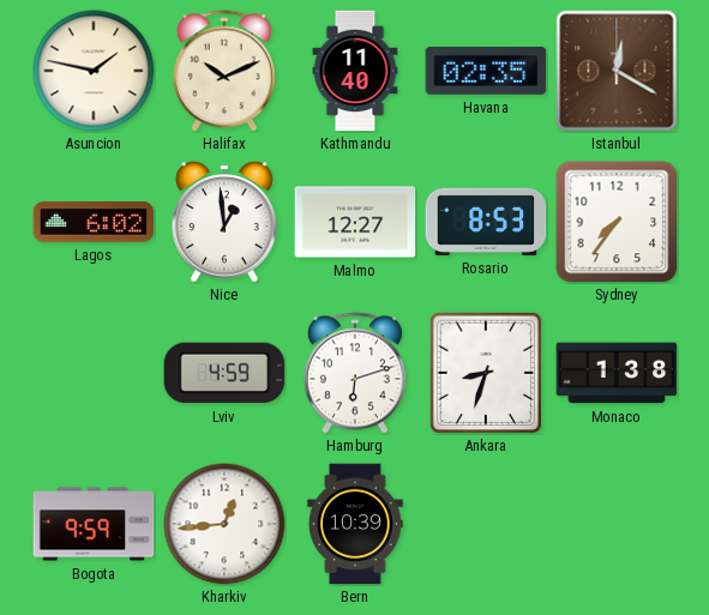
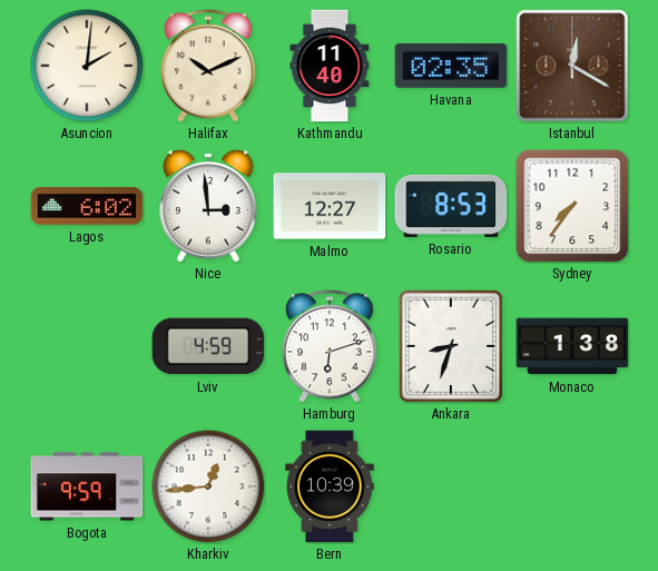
Asuncion: 1:47 -> 2:01
Nice: 12:59 -> 2:59
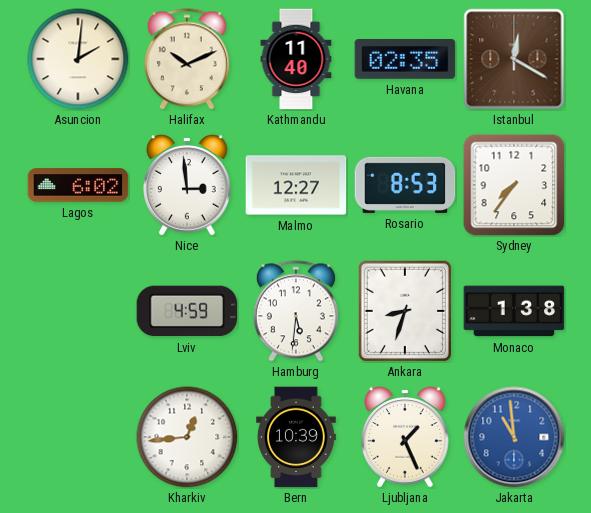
Hamburg: 6:12 -> 5:31
Bogota: 9:59 -> none
Ljubljana: none -> 1:26
Jakarta: none -> 10:59
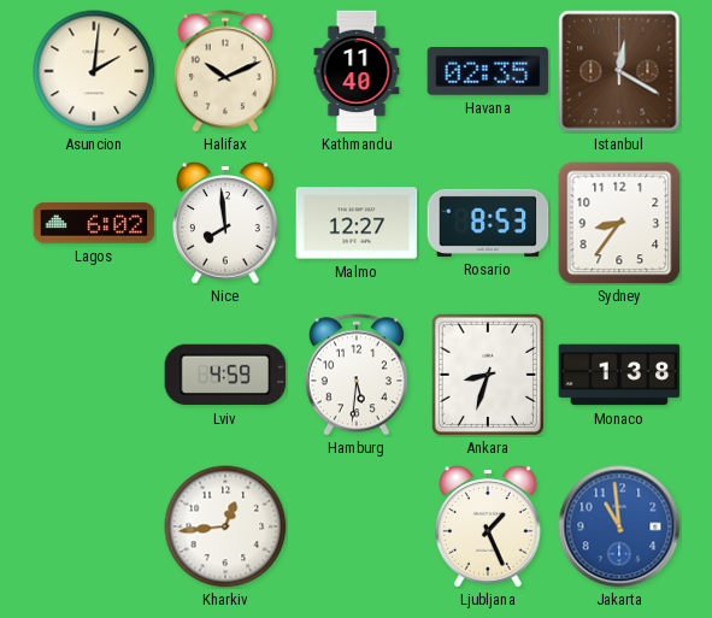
Nice: 2:59 -> 7:59
Sydney: 7:36 -> 8:36
Bern: 10:39 -> none
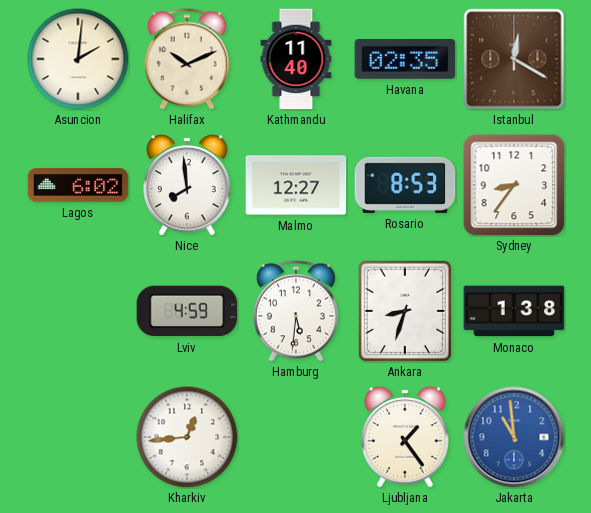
Ljubljana: 1:26 -> 1:24
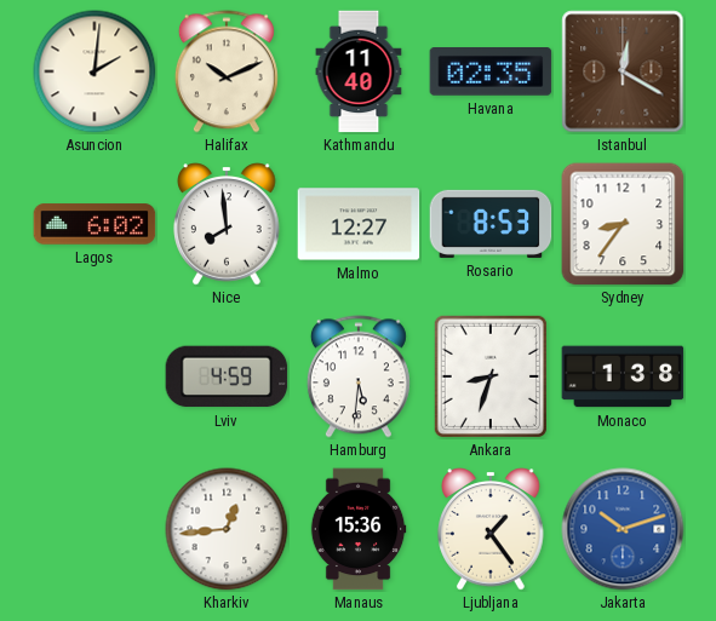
Manaus: none -> 15:36
Jakarta: 10:59 -> 10:12
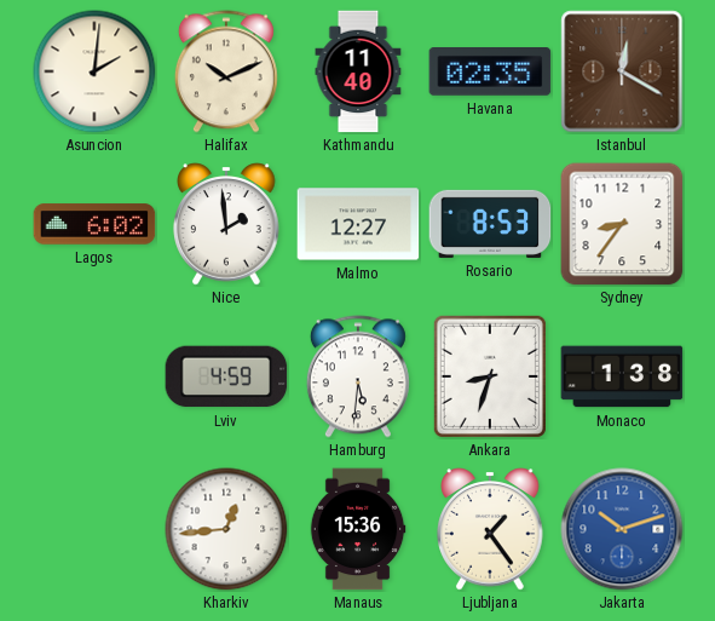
Nice: 7:59 -> 1:59
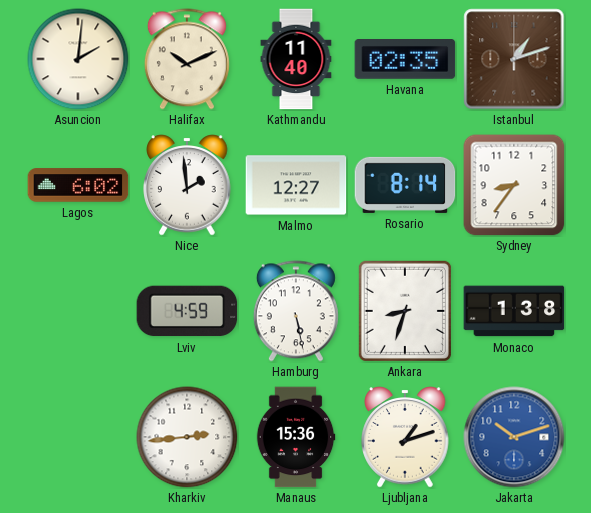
Istanbul: 12:20 -> 1:12
Rosario: 8:53 -> 8:14
Hamburg: 5:31 -> 5:28
Kharkiv: 12:44 -> 2:44
Ljubljana: 1:24 -> 1:12
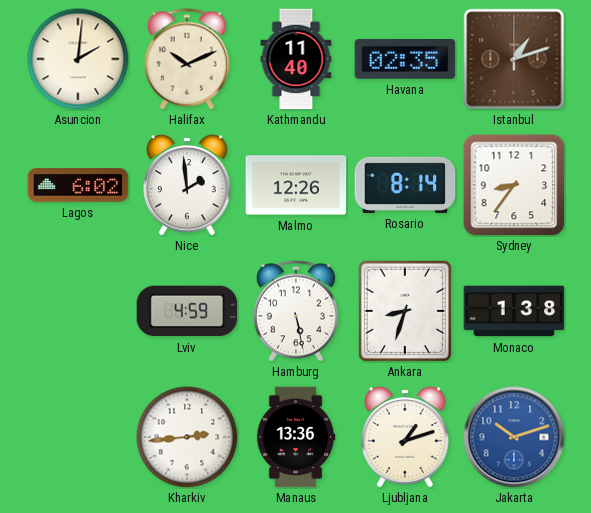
Malmo: 12:27 -> 12:26
Manaus: 15:36 -> 13:36
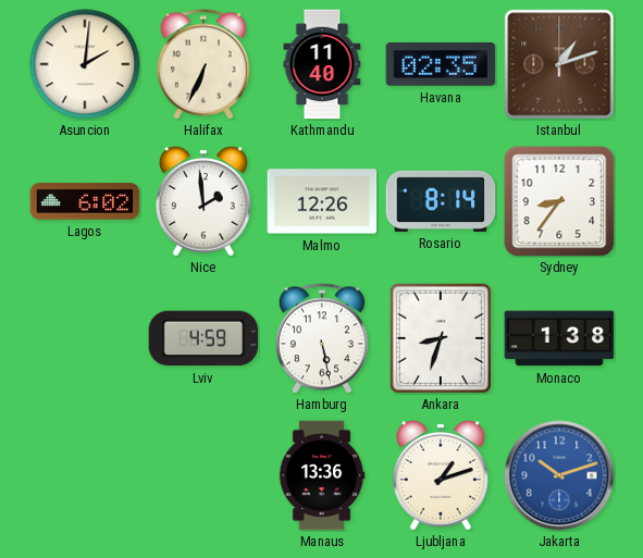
Halifax: 10:11 -> 6:34
Kharkiv: 2:44 -> none
